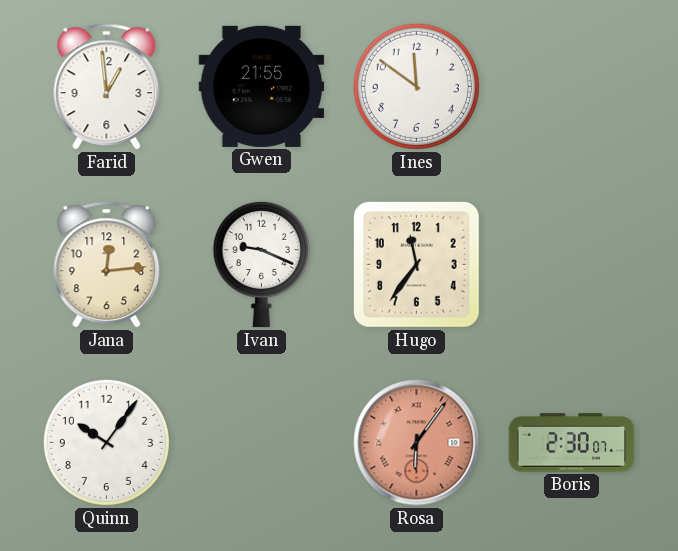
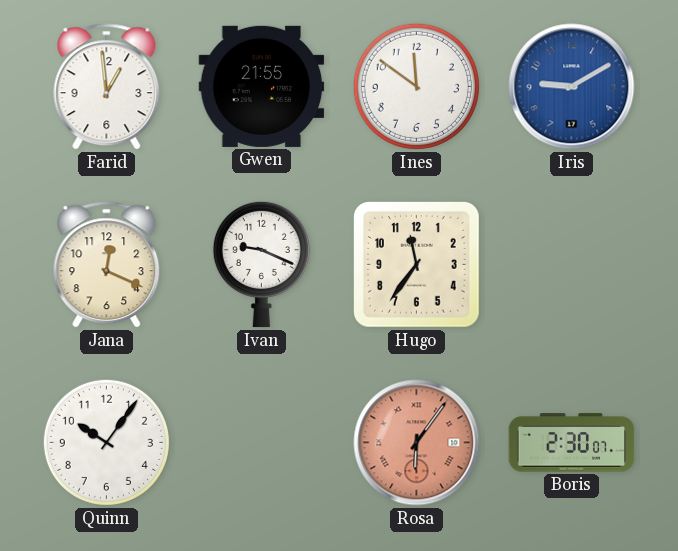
Iris: none -> 9:10
Jana: 12:14 -> 12:19
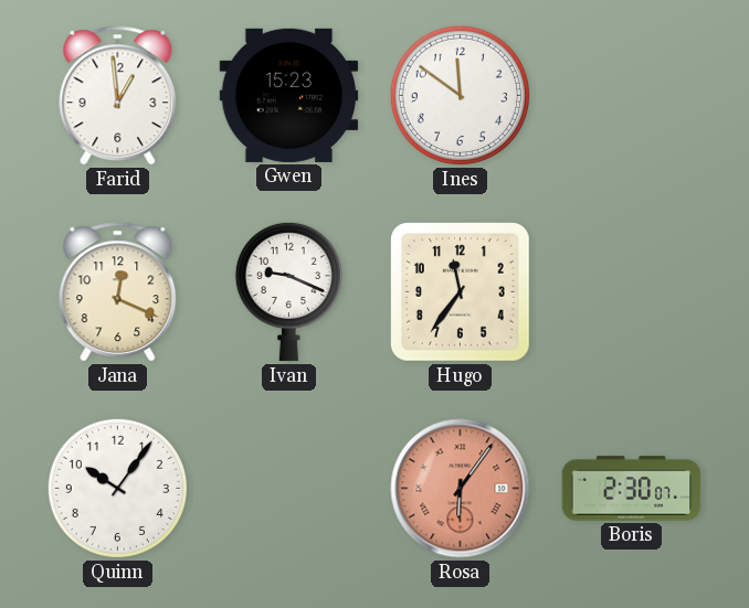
Gwen: 21:55 -> 15:23
Iris: 9:10 -> none
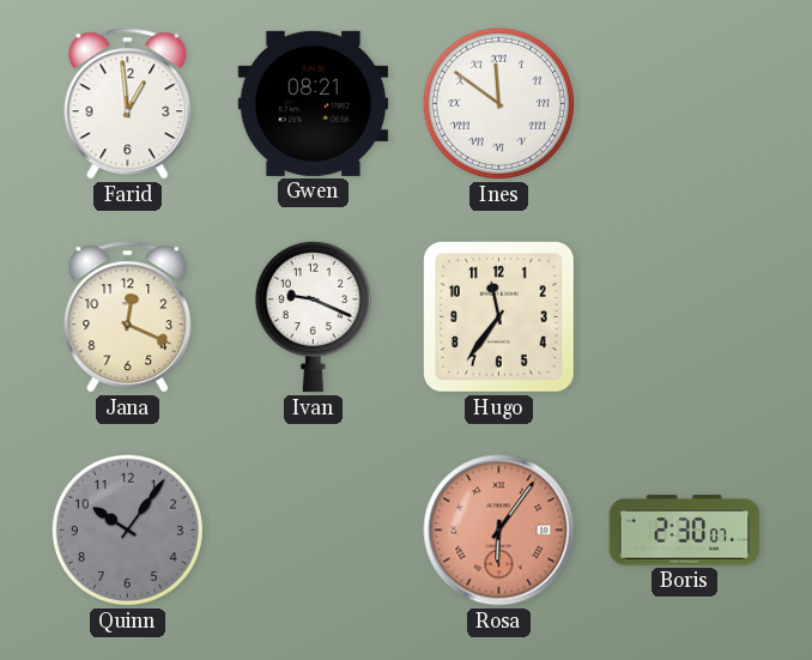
Gwen: 15:23 -> 08:21
Ines numerals: Arabic -> Roman
Quinn dial: white -> grey
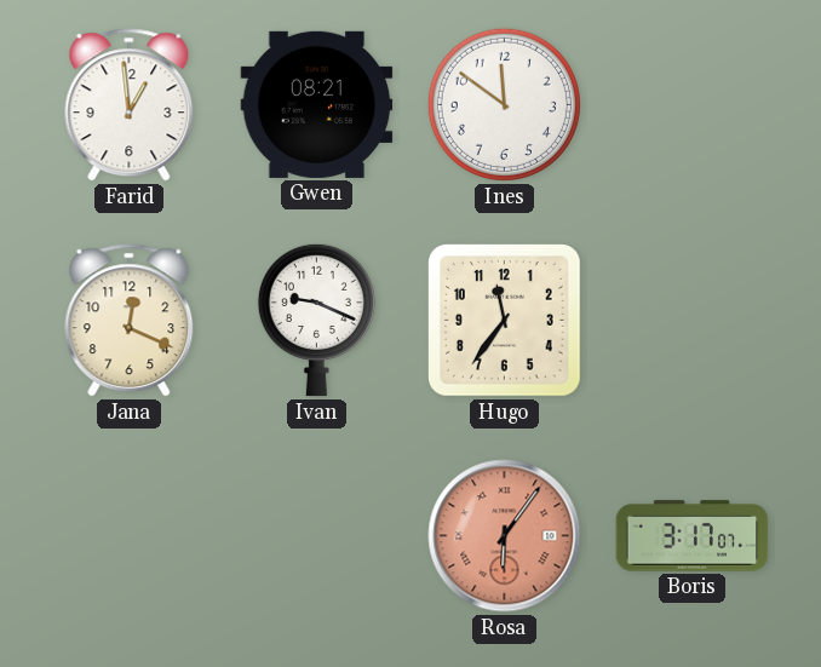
Ines numerals: Roman -> Arabic
Quinn: 10:06 -> none
Boris: 2:30 -> 3:17
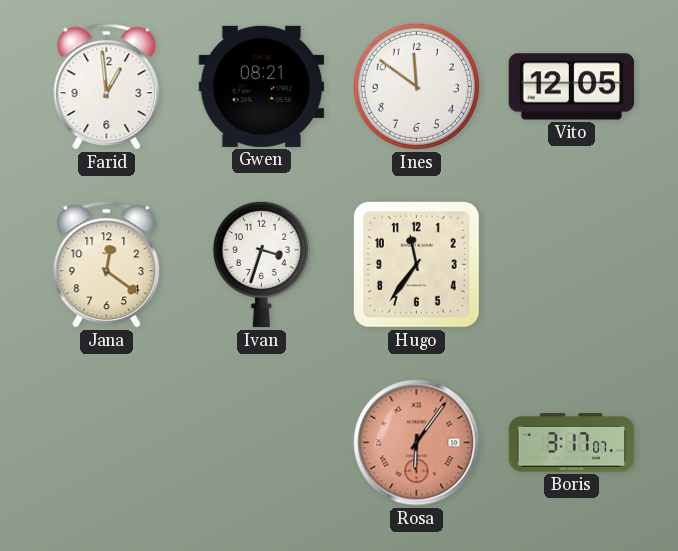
Vito: none -> 12:05
Jana: 12:19 -> 12:21
Ivan: 9:19 -> 3:33
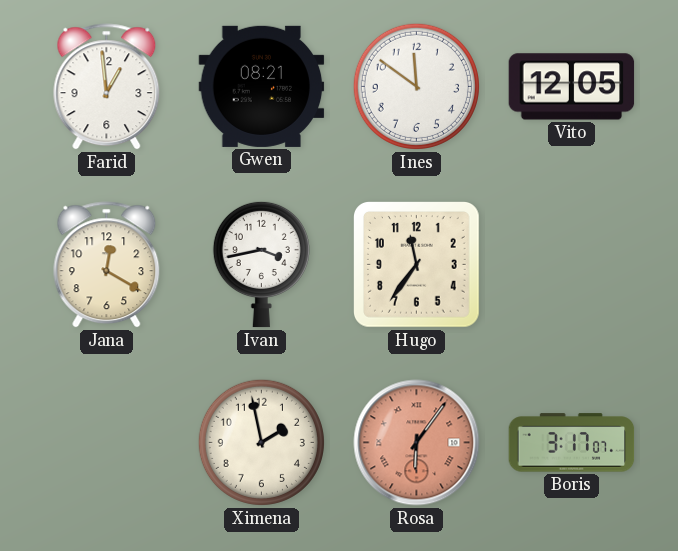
Jana: 12:21 -> 12:20
Ivan: 3:33 -> 3:43
Ximena: none -> 1:58
